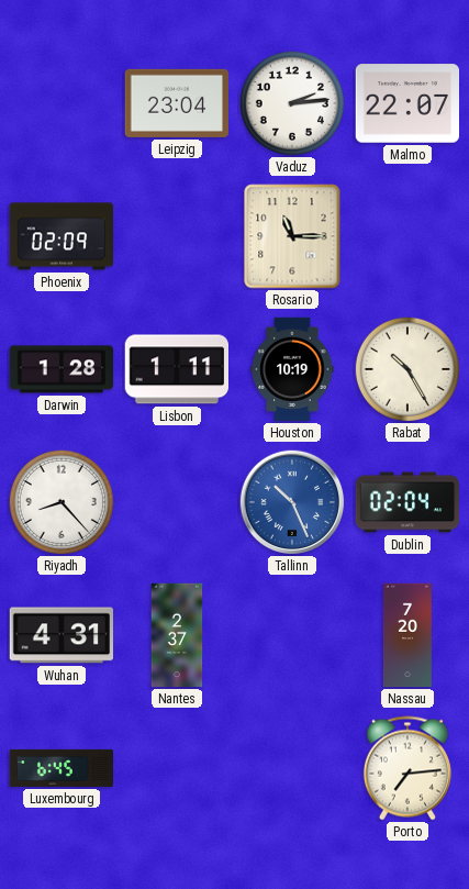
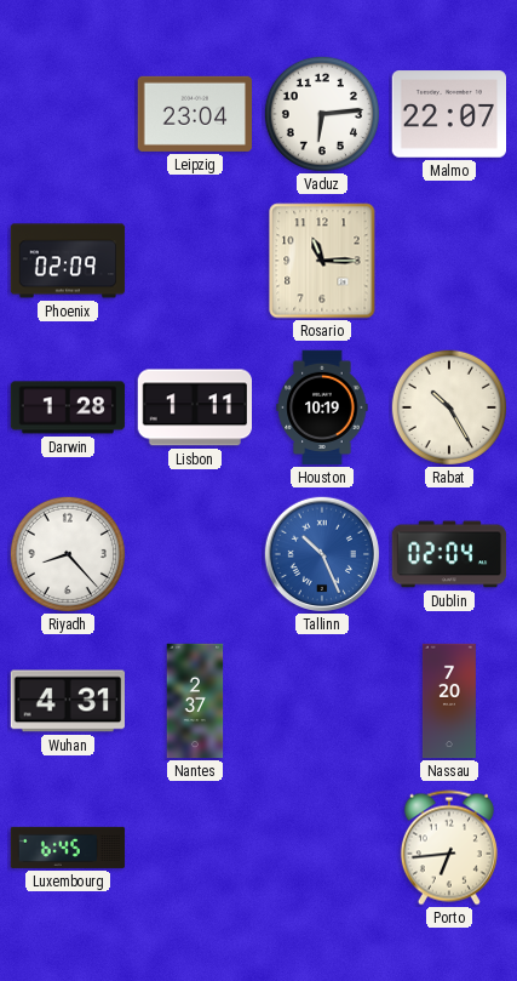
Vaduz: 2:14 -> 6:14
Porto: 7:14 -> 6:44
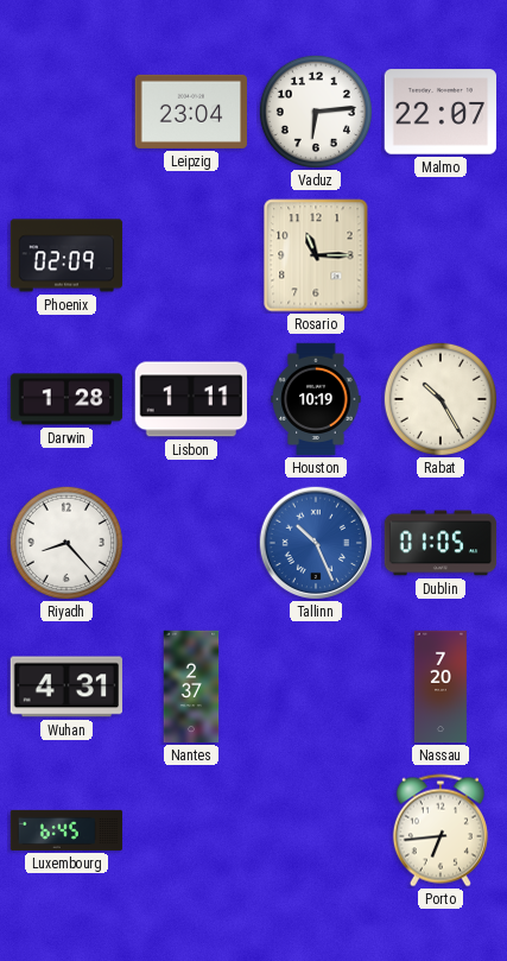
Dublin: 02:04 -> 01:05
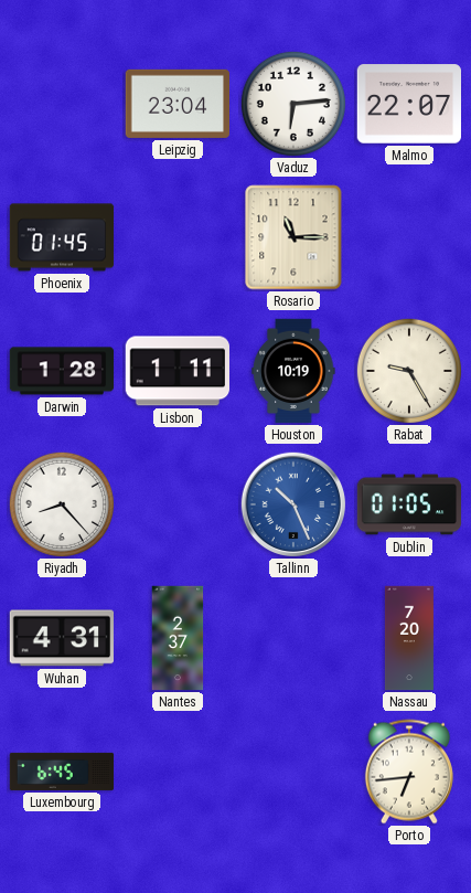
Phoenix: 02:09 -> 01:45
Rabat: 10:25 -> 9:25
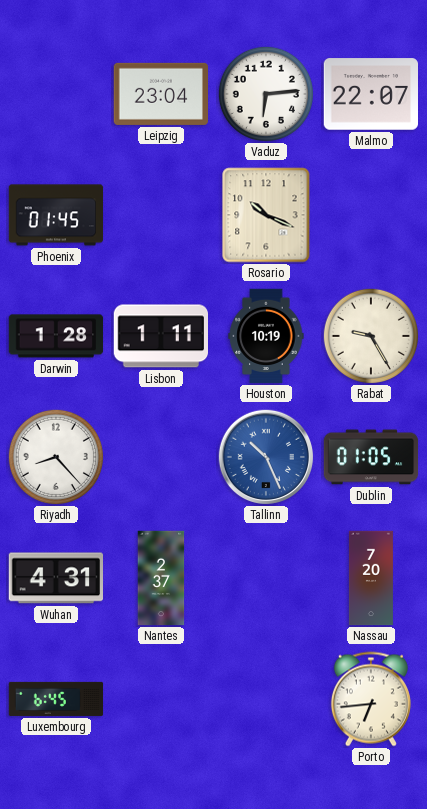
Rosario: 11:15 -> 10:19
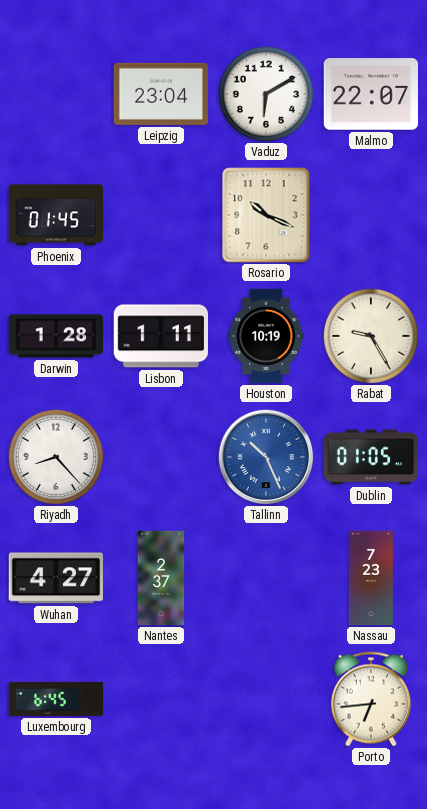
Vaduz: 6:14 -> 6:10
Wuhan: 4:31 -> 4:27
Nassau: 7:20 -> 7:23
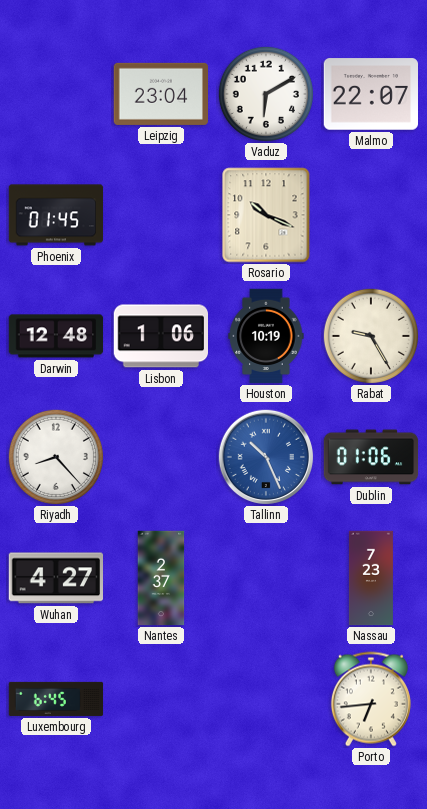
Darwin: 1:28 -> 12:48
Lisbon: 1:11 -> 1:06
Dublin: 01:05 -> 01:06
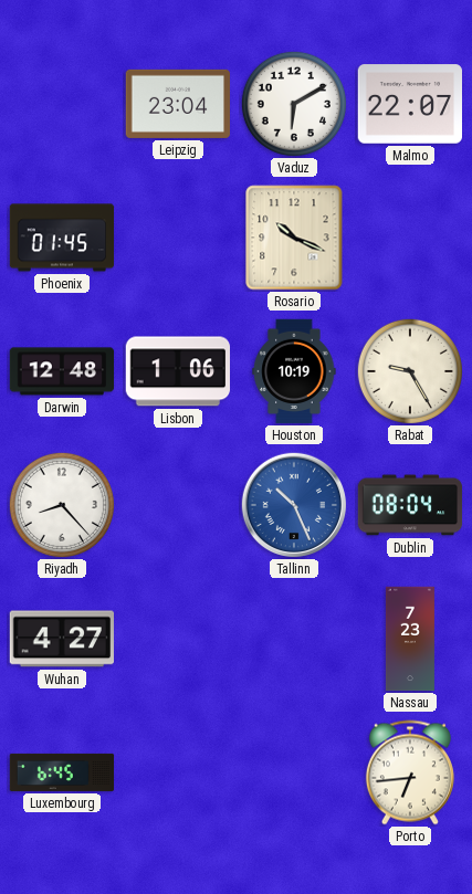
Dublin: 01:06 -> 08:04
Nantes: 2:37 -> none
